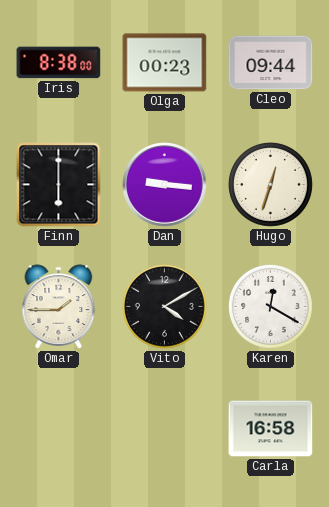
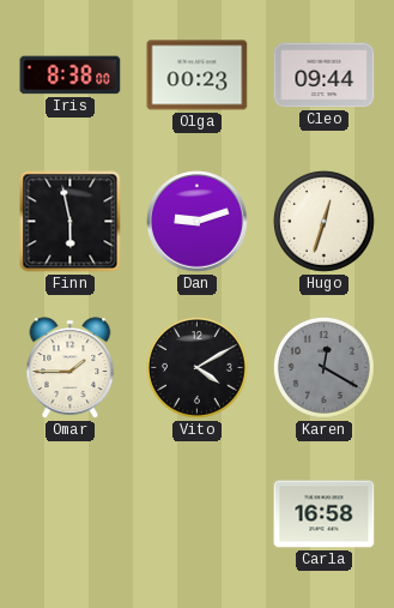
Finn: 6:00 -> 5:58
Dan: 9:16 -> 9:12
Karen dial: white -> grey
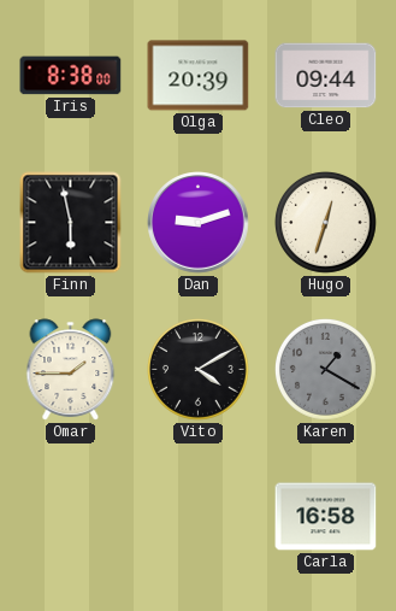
Olga: 00:23 -> 20:39
Karen: 12:20 -> 1:20
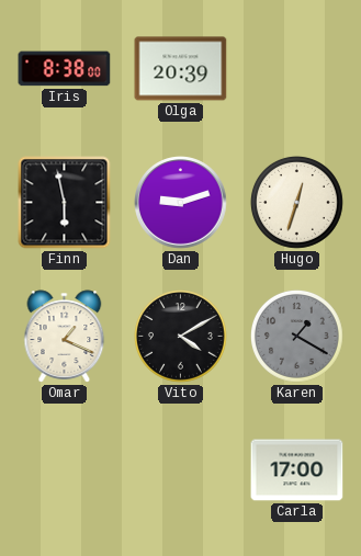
Cleo: 09:44 -> none
Omar: 1:45 -> 1:19
Carla: 16:58 -> 17:00
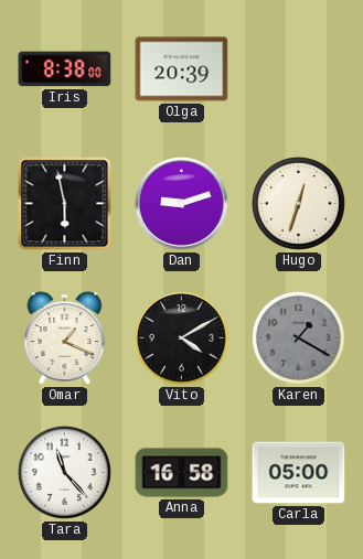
Tara: none -> 11:23
Anna: none -> 16:58
Carla: 17:00 -> 05:00
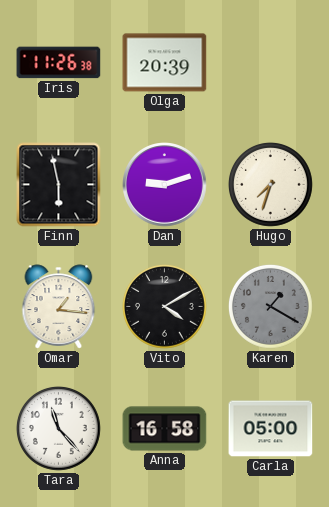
Iris: 8:38 -> 11:26
Hugo: 12:33 -> 7:33
Omar: 1:19 -> 1:16
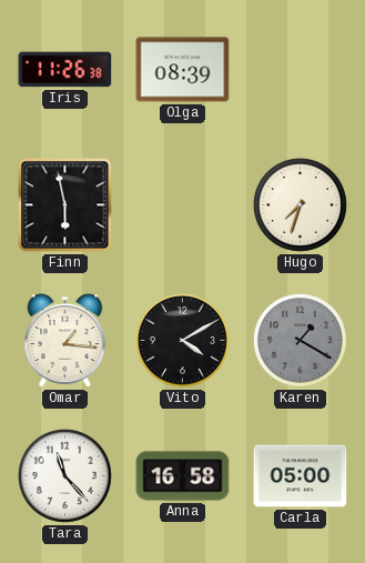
Olga: 20:39 -> 08:39
Dan: 9:12 -> none
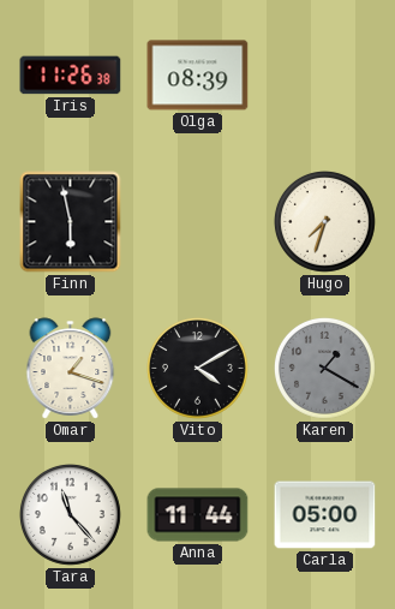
Omar: 1:16 -> 1:18
Anna: 16:58 -> 11:44
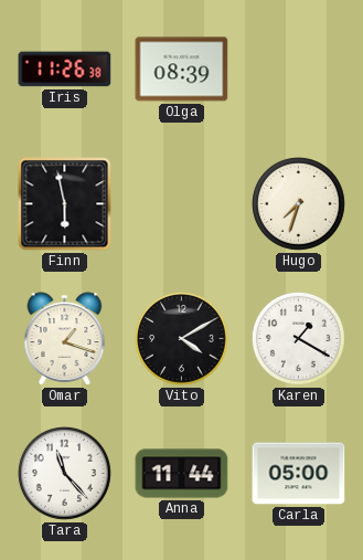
Karen dial: grey -> white
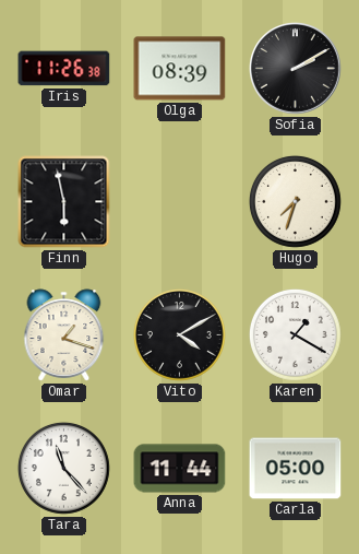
Sofia: none -> 2:10
